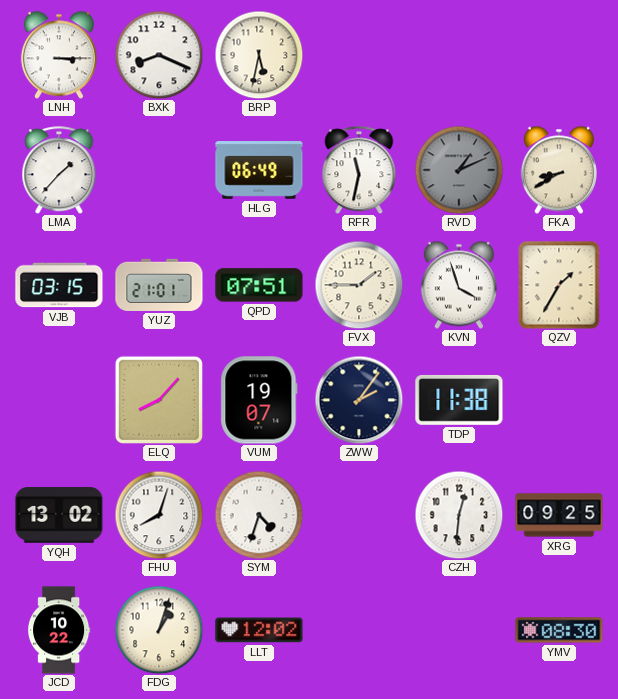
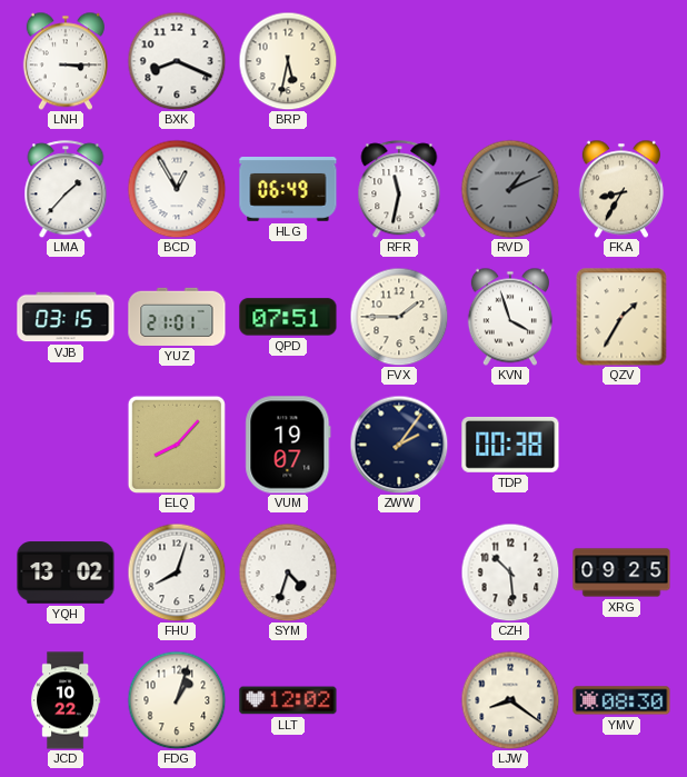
BCD: none -> 12:55
FKA: 8:40 -> 8:35
TDP: 11:38 -> 00:38
CZH: 12:31 -> 10:29
LJW: none -> 8:21
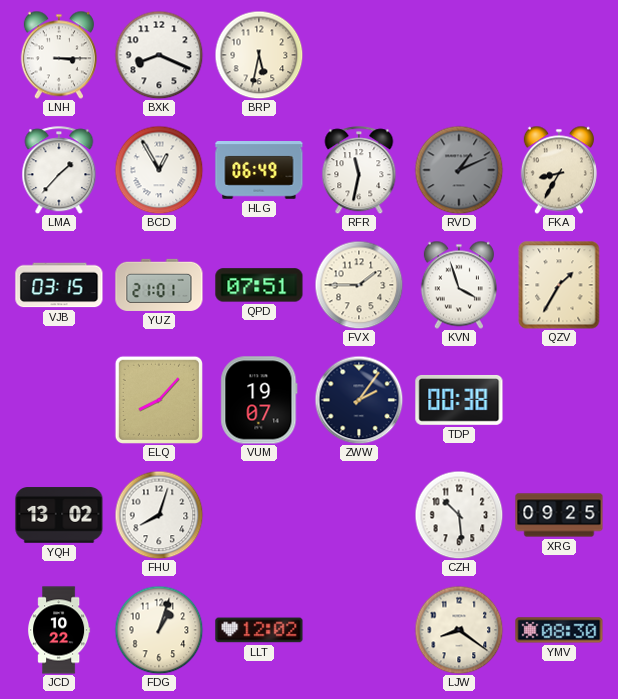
SYM: 4:33 -> none
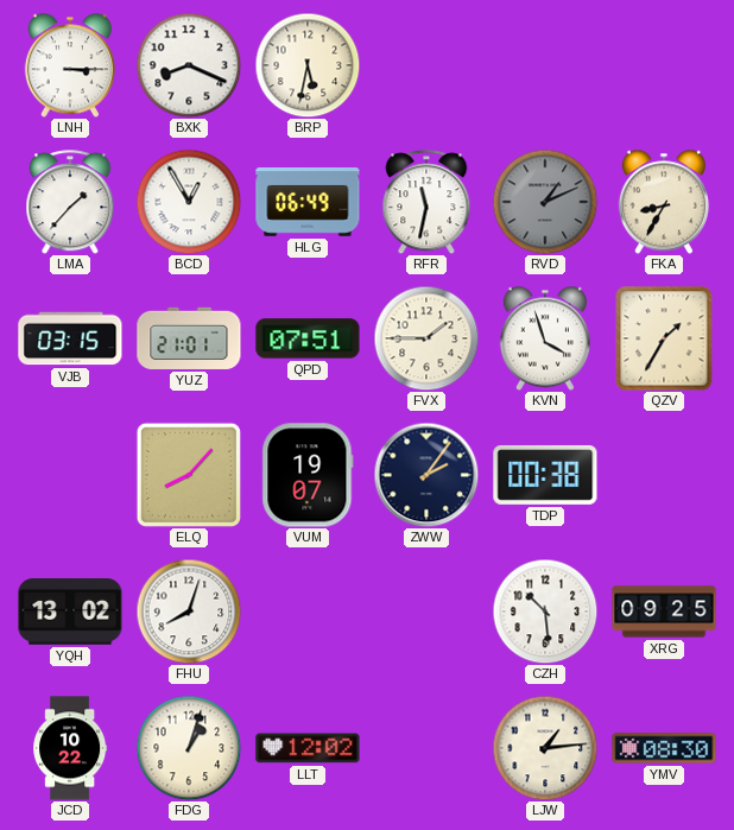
LJW: 8:21 -> 1:14
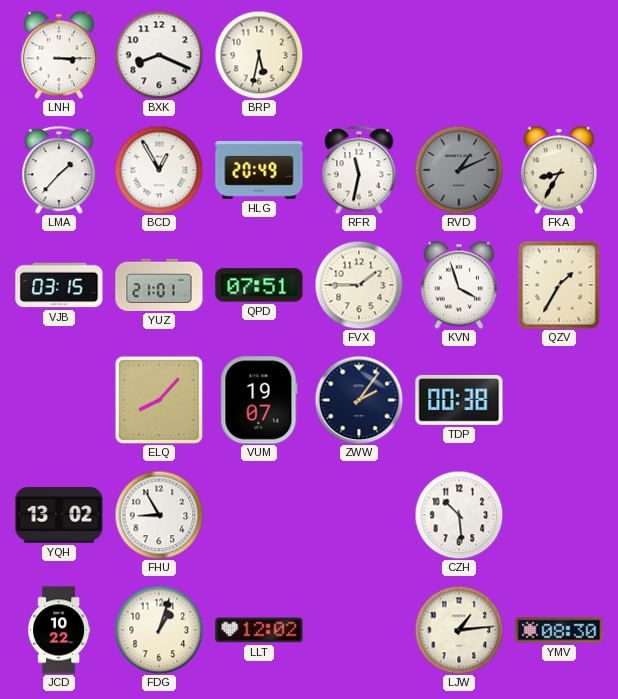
HLG: 06:49 -> 20:49
FHU: 8:03 -> 8:55
XRG: 09:25 -> none
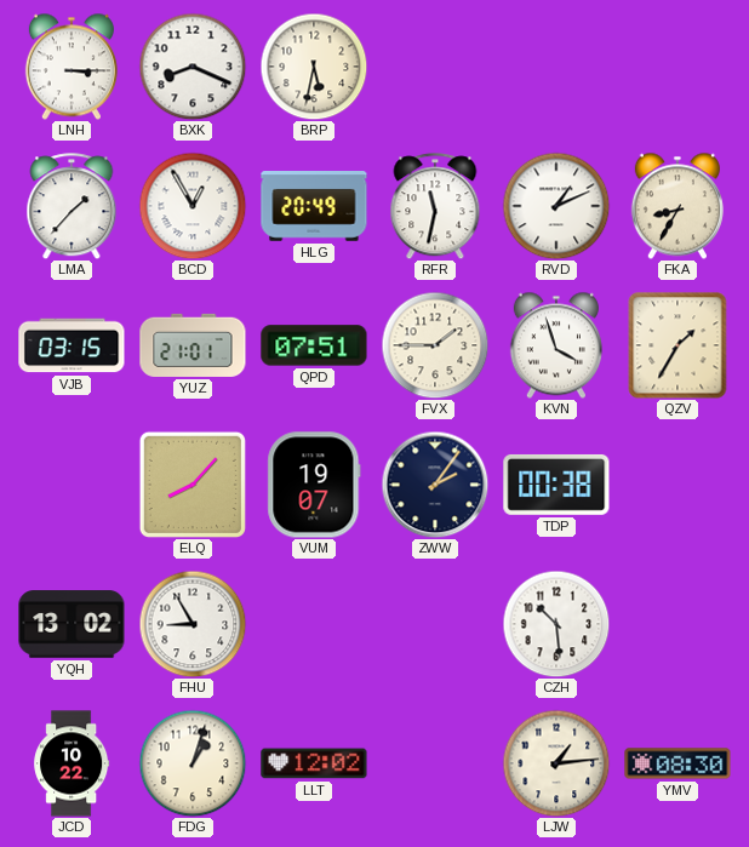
RVD dial: grey -> white
